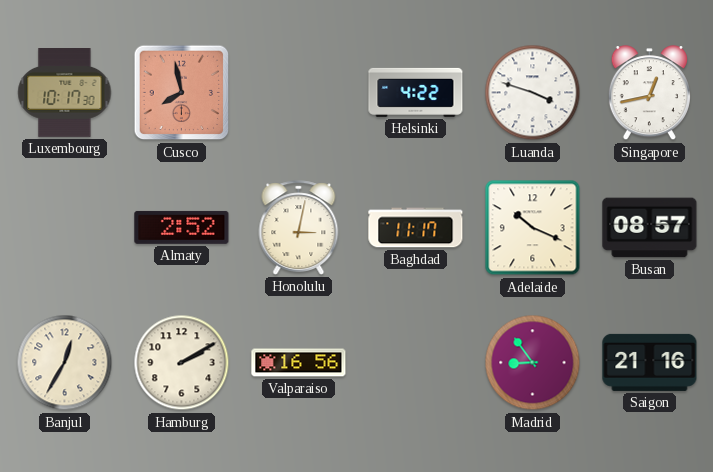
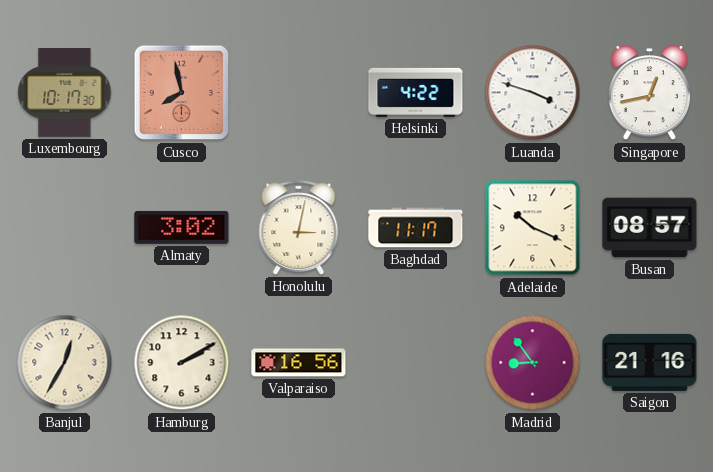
Almaty: 2:52 -> 3:02
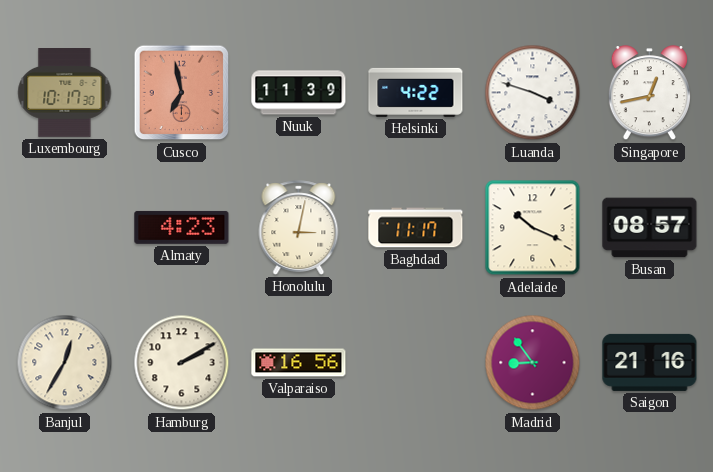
Cusco: 7:58 -> 6:58
Nuuk: none -> 11:39
Almaty: 3:02 -> 4:23
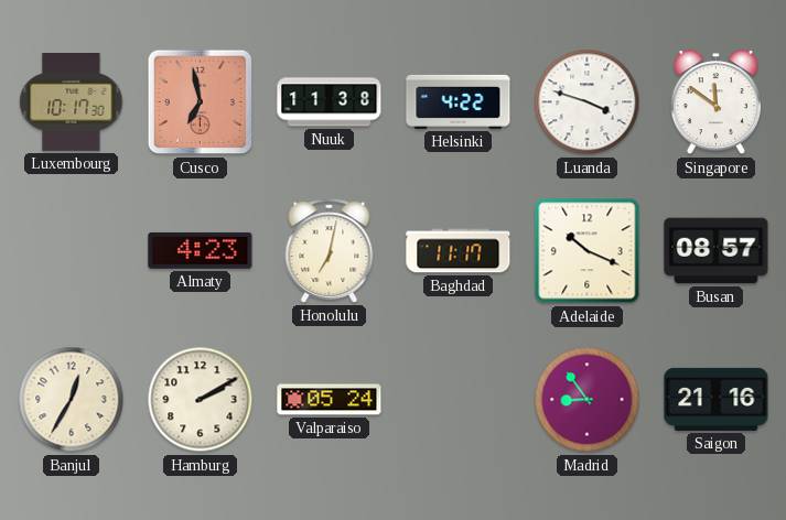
Nuuk: 11:39 -> 11:38
Singapore: 12:43 -> 11:51
Honolulu: 3:02 -> 7:02
Valparaiso: 16:56 -> 05:24
